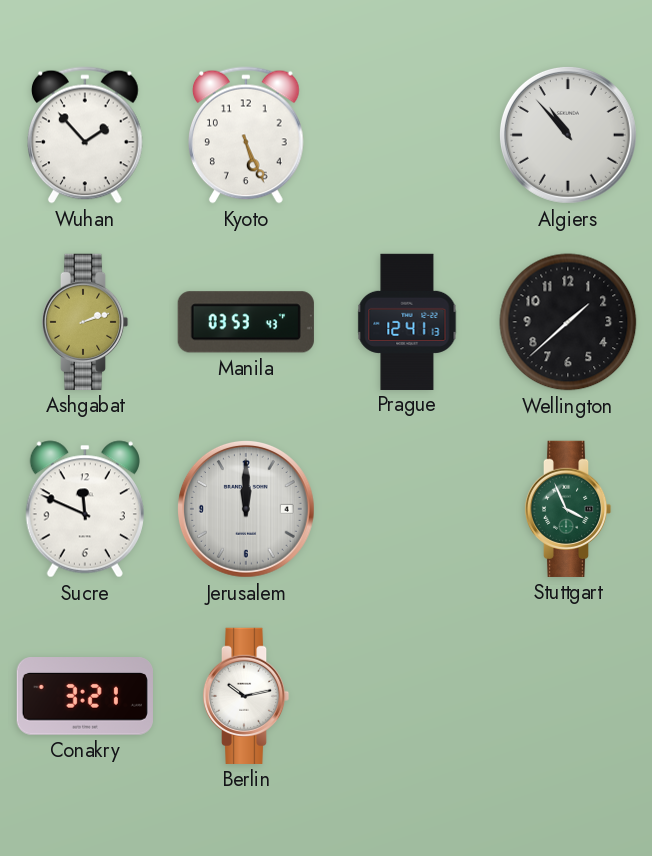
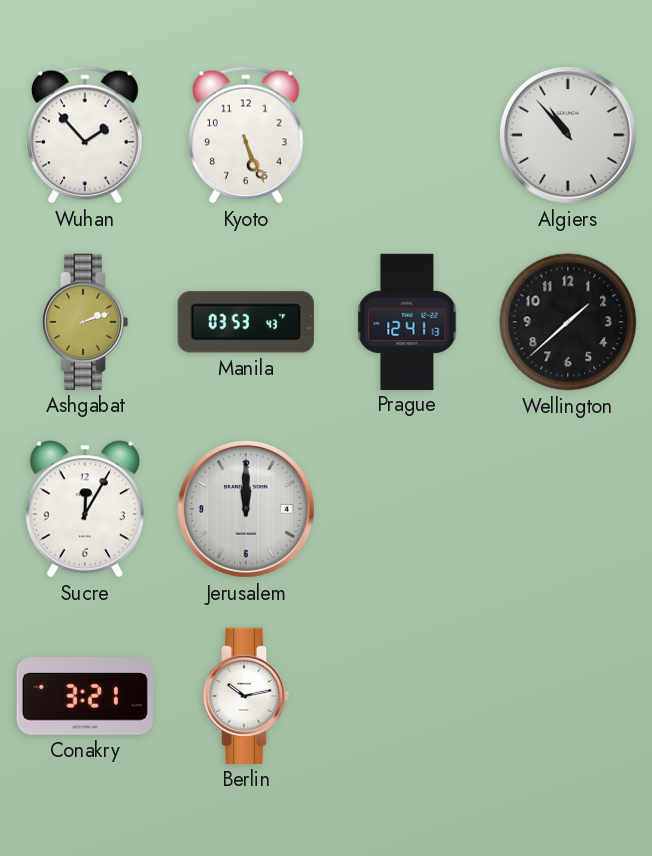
Sucre: 11:49 -> 12:05
Stuttgart: 3:56 -> none
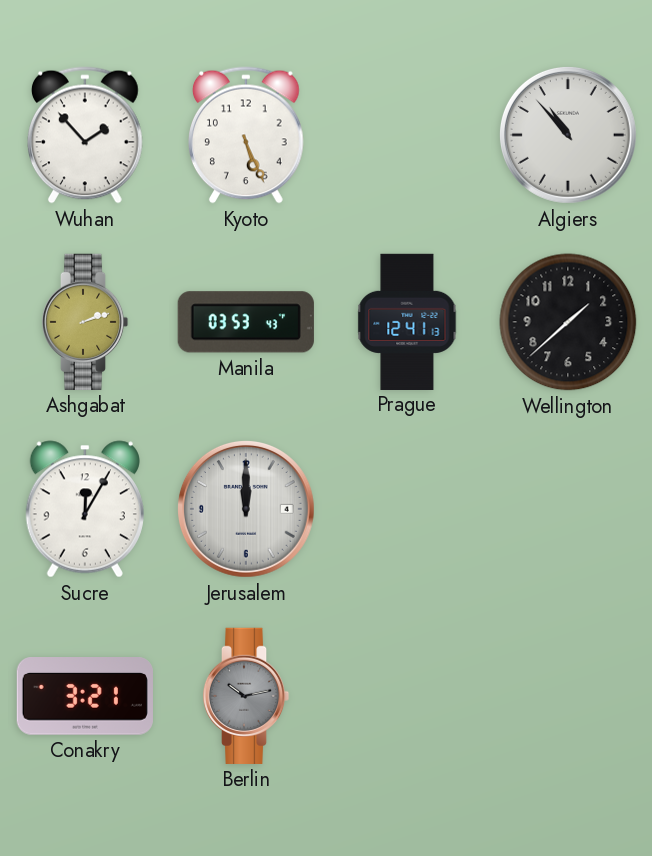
Berlin dial: white -> grey
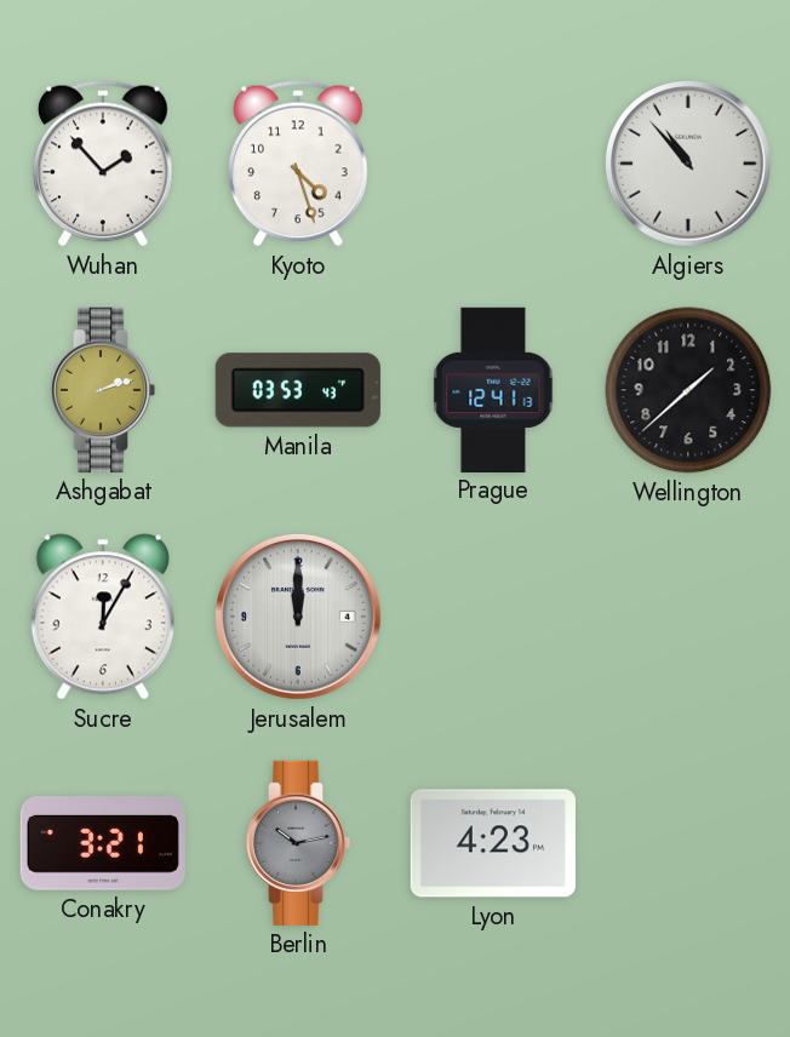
Kyoto: 5:26 -> 4:27
Lyon: none -> 4:23
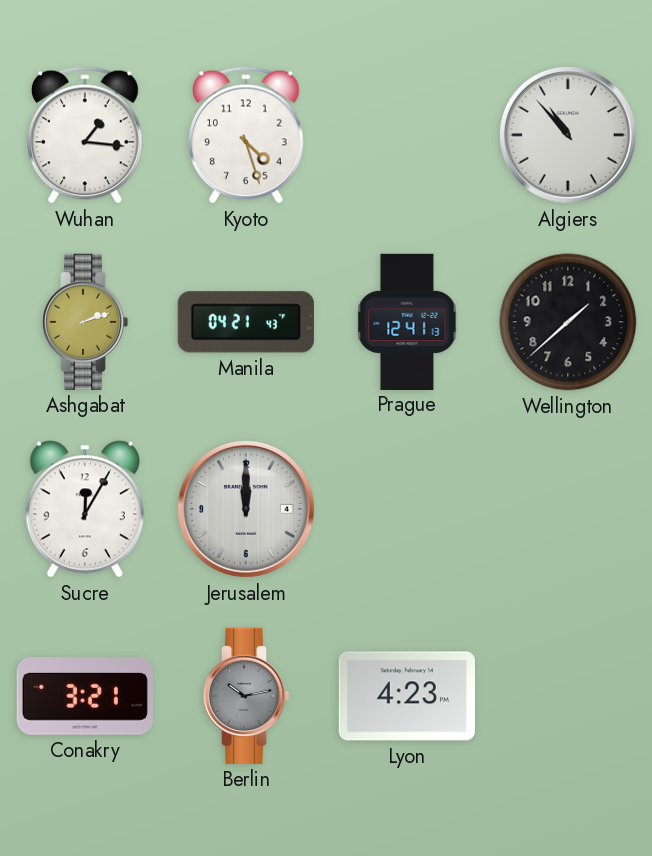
Wuhan: 1:53 -> 1:16
Manila: 03:53 -> 04:21
